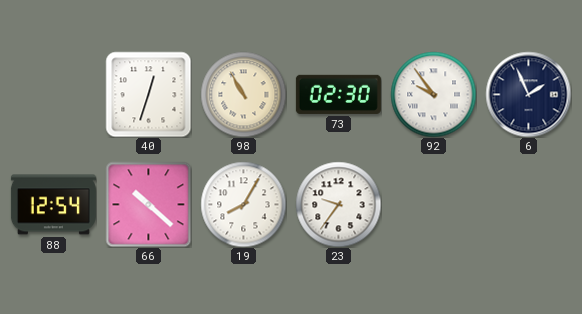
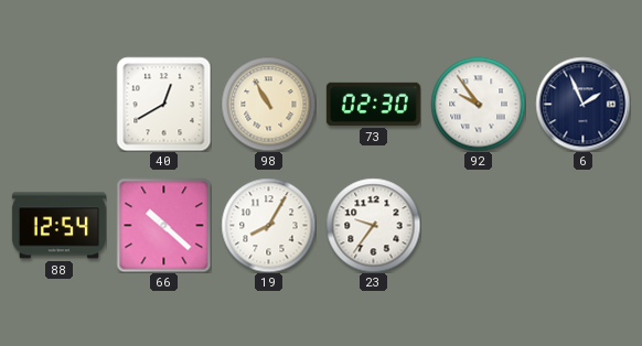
40: 12:33 -> 12:40
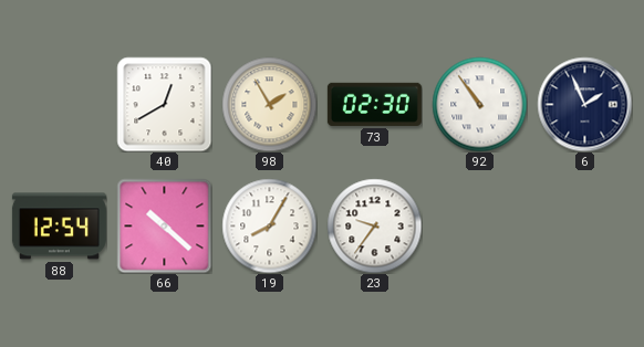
98: 10:55 -> 1:55
92: 9:54 -> 10:54
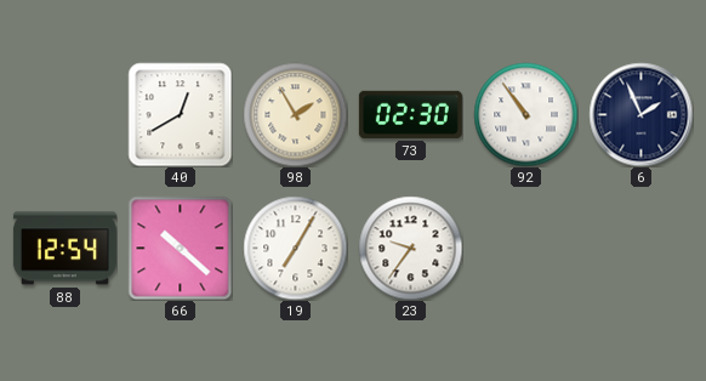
19: 8:05 -> 7:05
